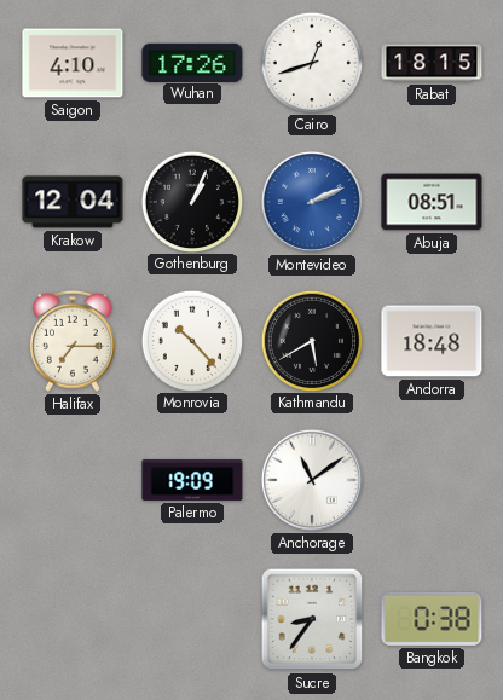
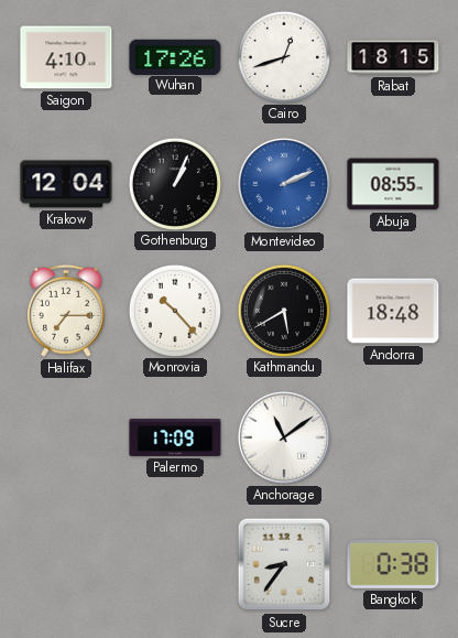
Abuja: 08:51 -> 08:55
Palermo: 19:09 -> 17:09
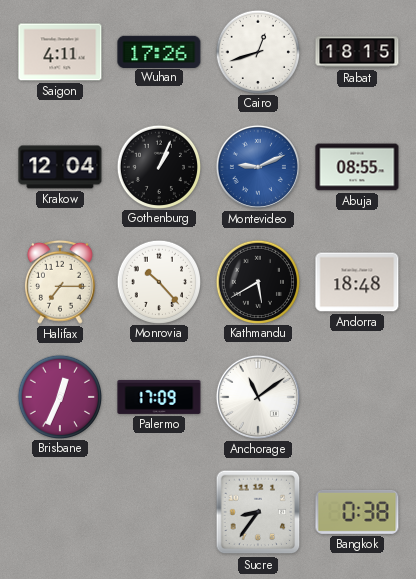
Saigon: 4:10 -> 4:11
Montevideo: 2:11 -> 9:11
Brisbane: none -> 12:34
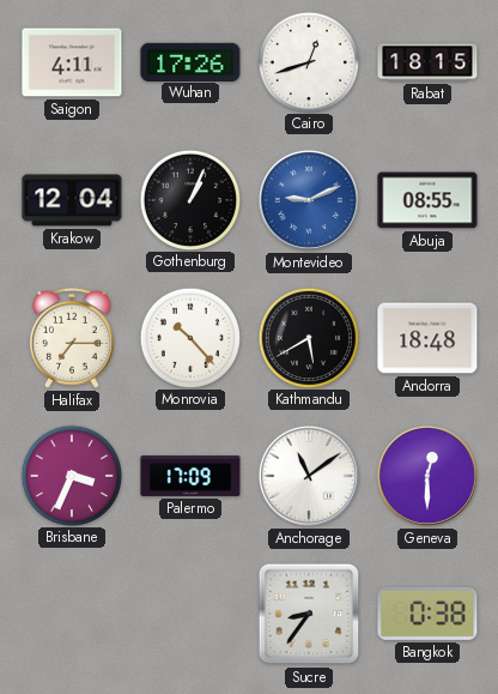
Brisbane: 12:34 -> 3:34
Geneva: none -> 12:30
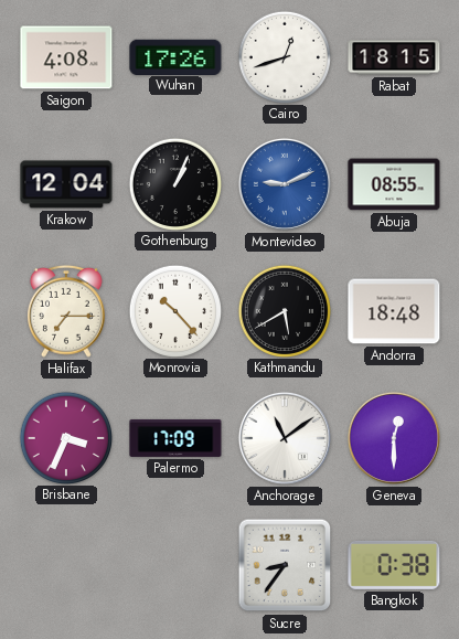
Saigon: 4:11 -> 4:08
